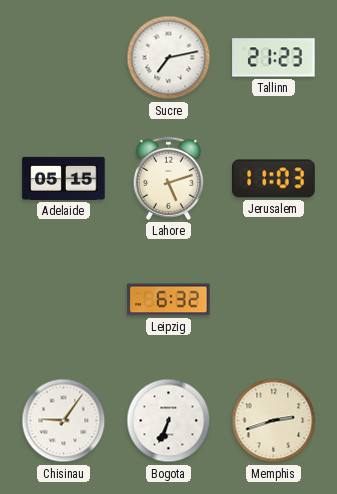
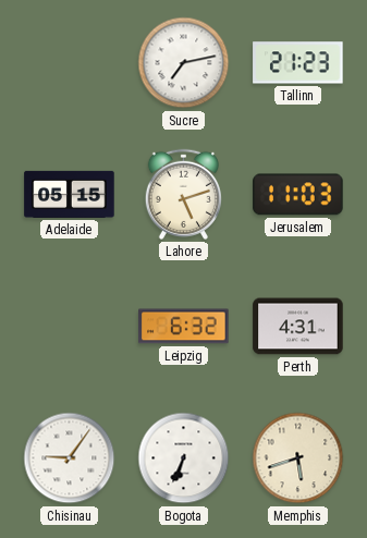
Perth: none -> 4:31
Memphis: 2:42 -> 5:42
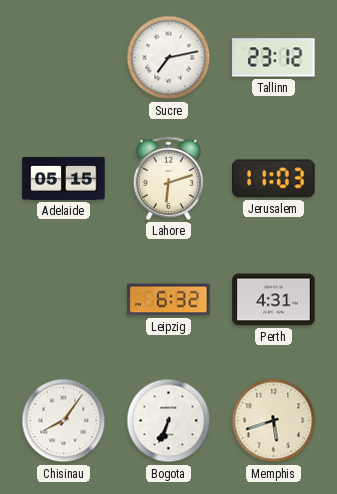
Tallinn: 21:23 -> 23:12
Lahore: 5:12 -> 6:12
Chisinau: 9:06 -> 8:06
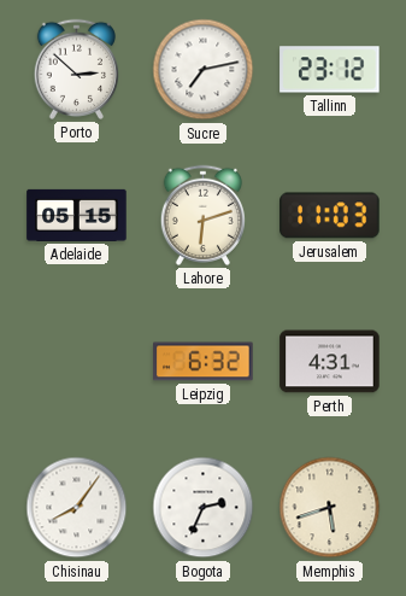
Porto: none -> 2:52
Bogota: 6:34 -> 2:34
